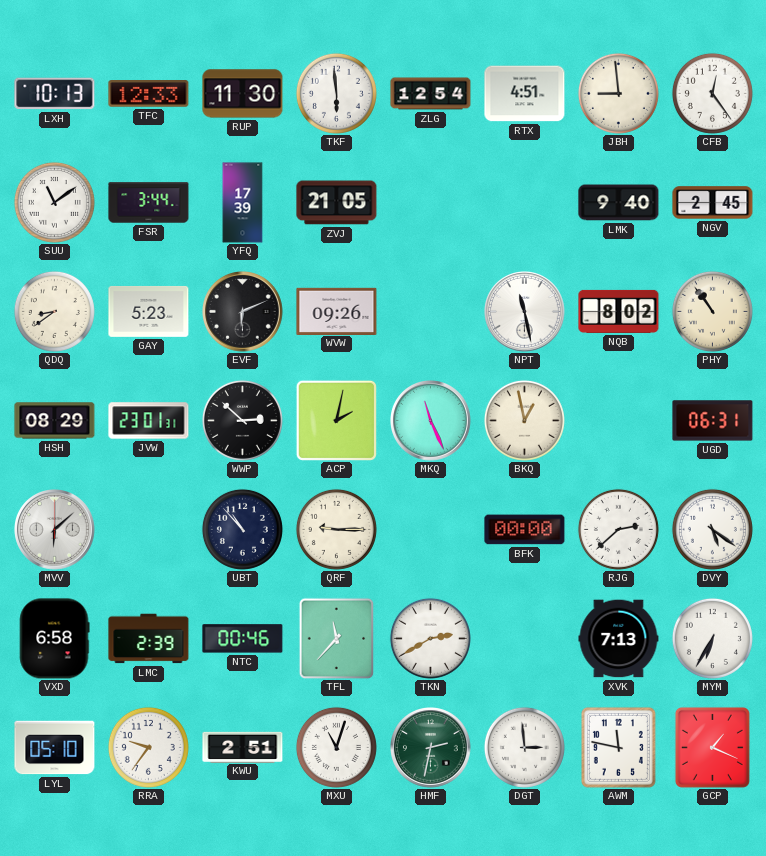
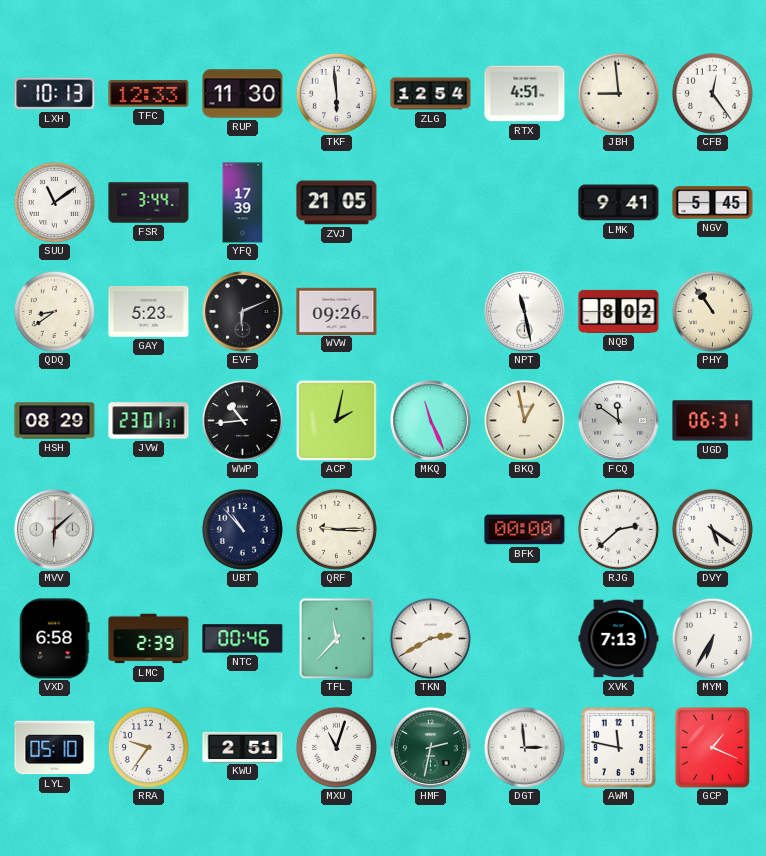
LMK: 9:40 -> 9:41
NGV: 2:45 -> 5:45
WWP: 2:52 -> 10:44
FCQ: none -> 11:51
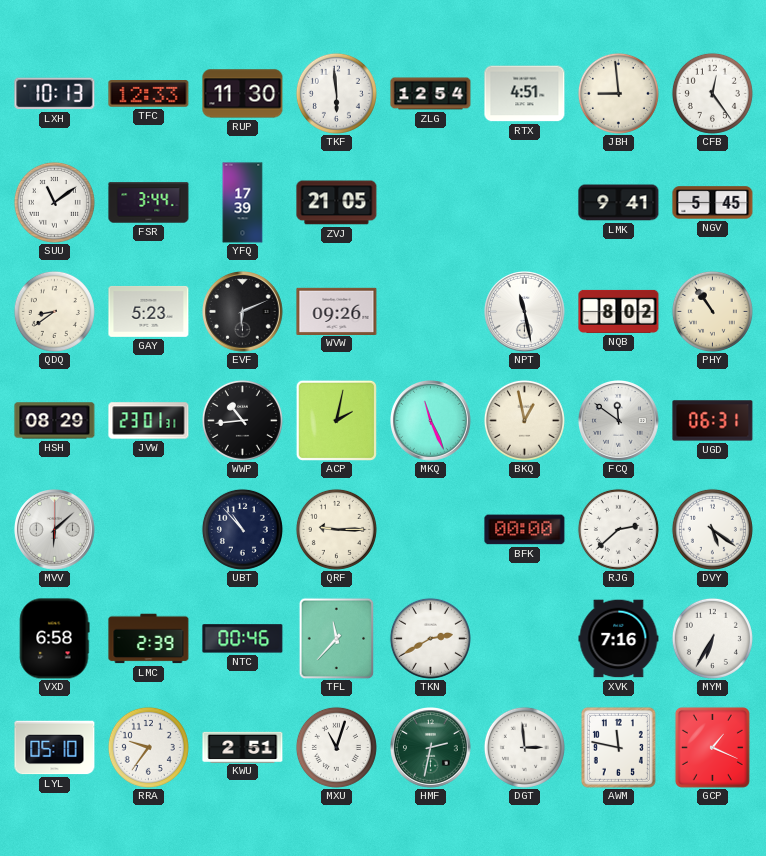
XVK: 7:13 -> 7:16
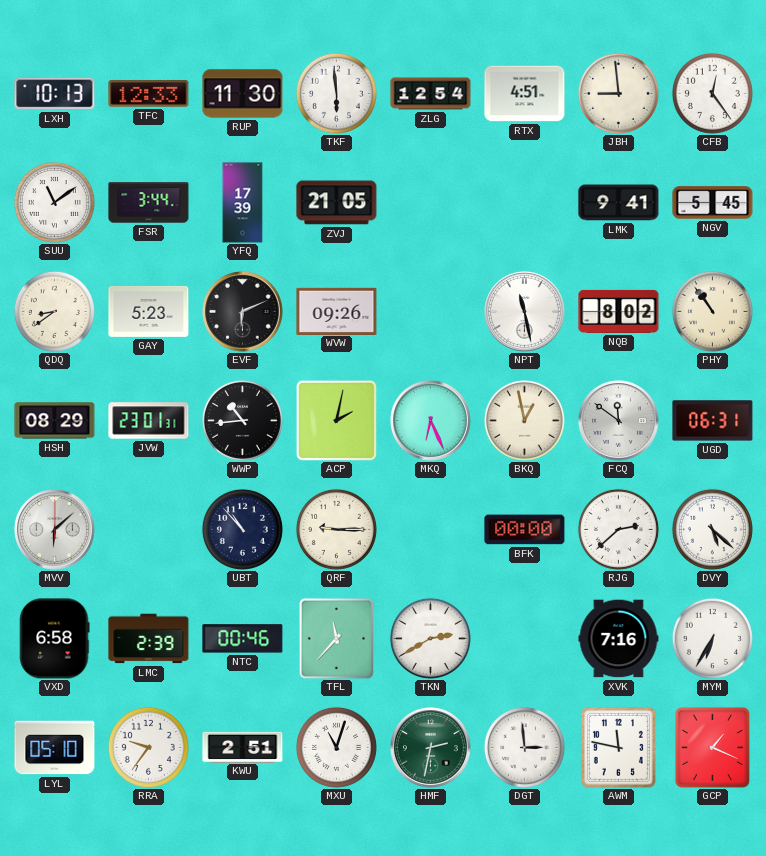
MKQ: 11:26 -> 6:26
DVY: 5:21 -> 5:22
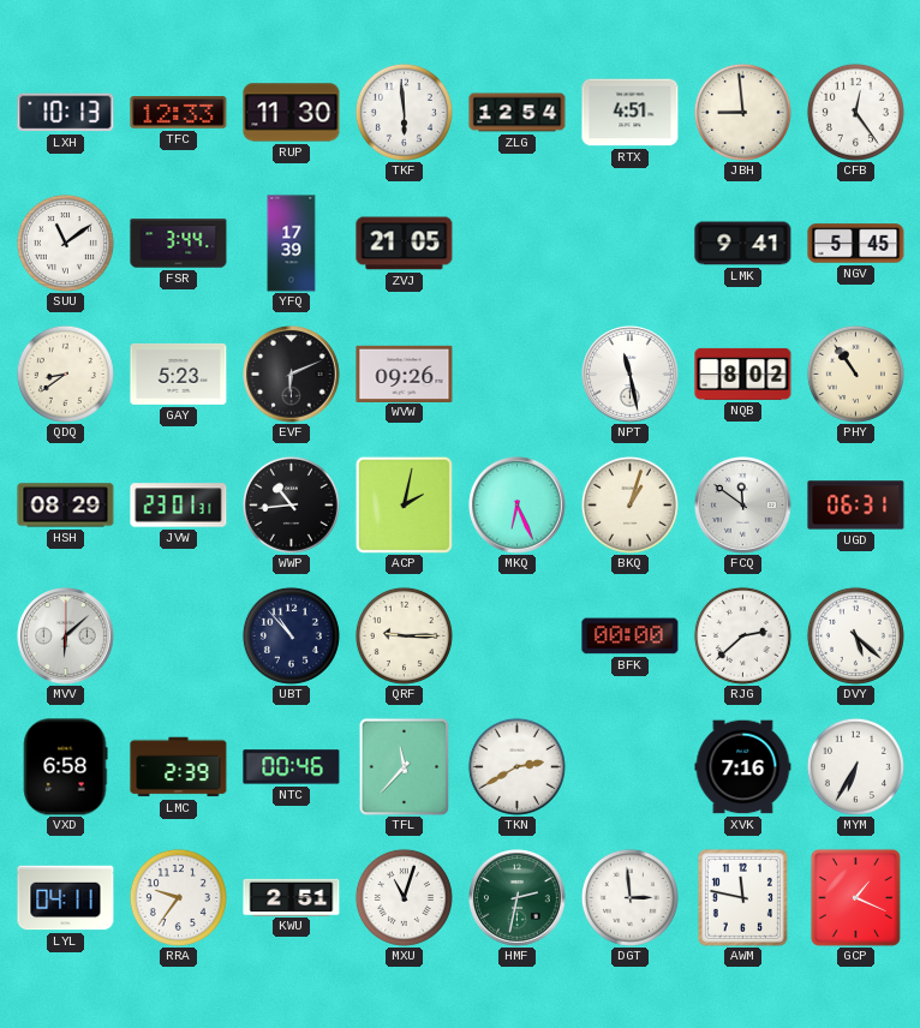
BKQ: 12:58 -> 1:03
LYL: 05:10 -> 04:11
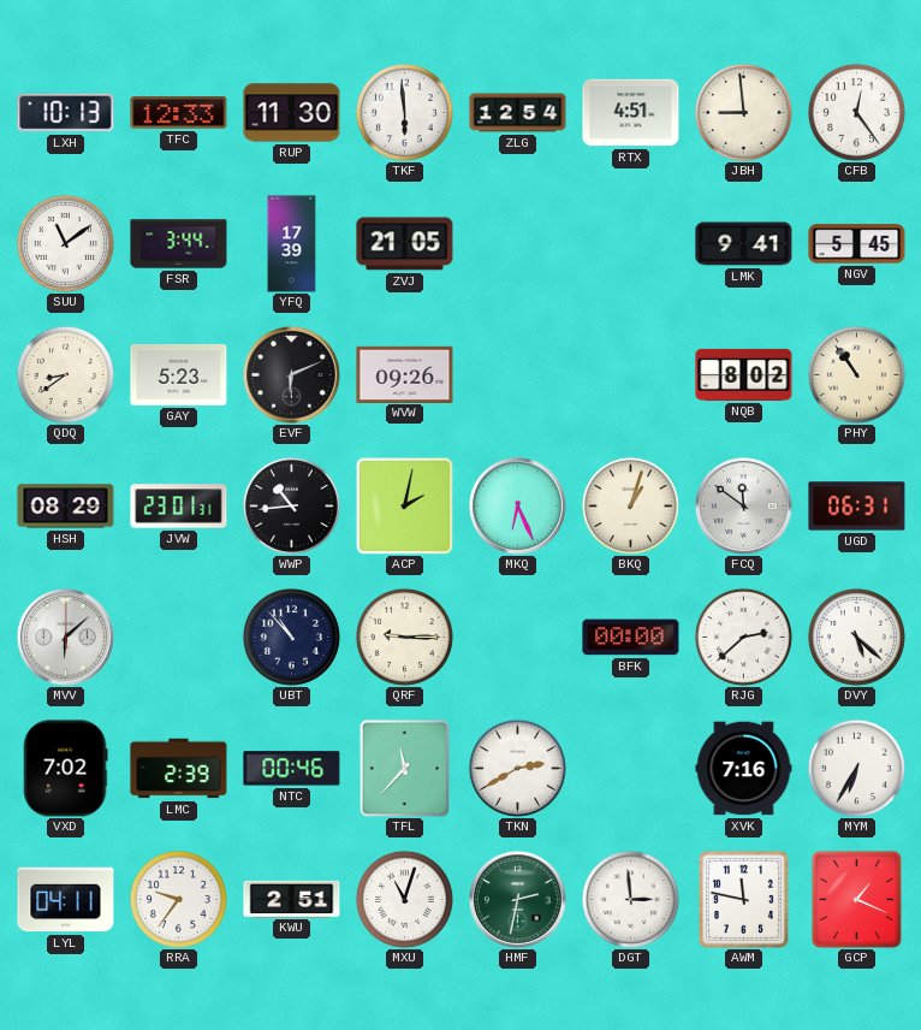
NPT: 11:28 -> none
VXD: 6:58 -> 7:02
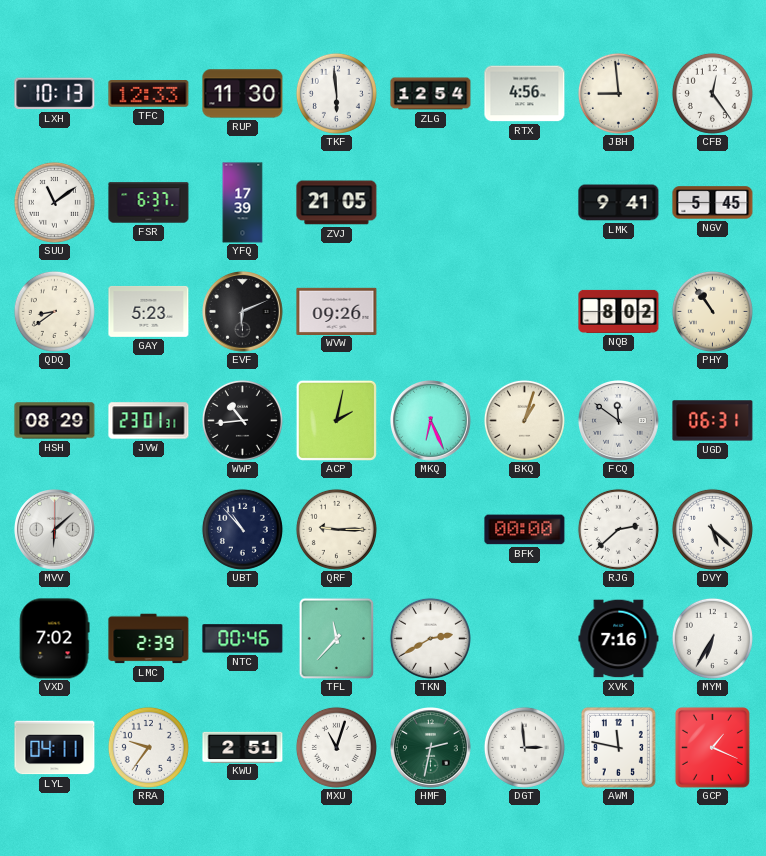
RTX: 4:51 -> 4:56
FSR: 3:44 -> 6:37
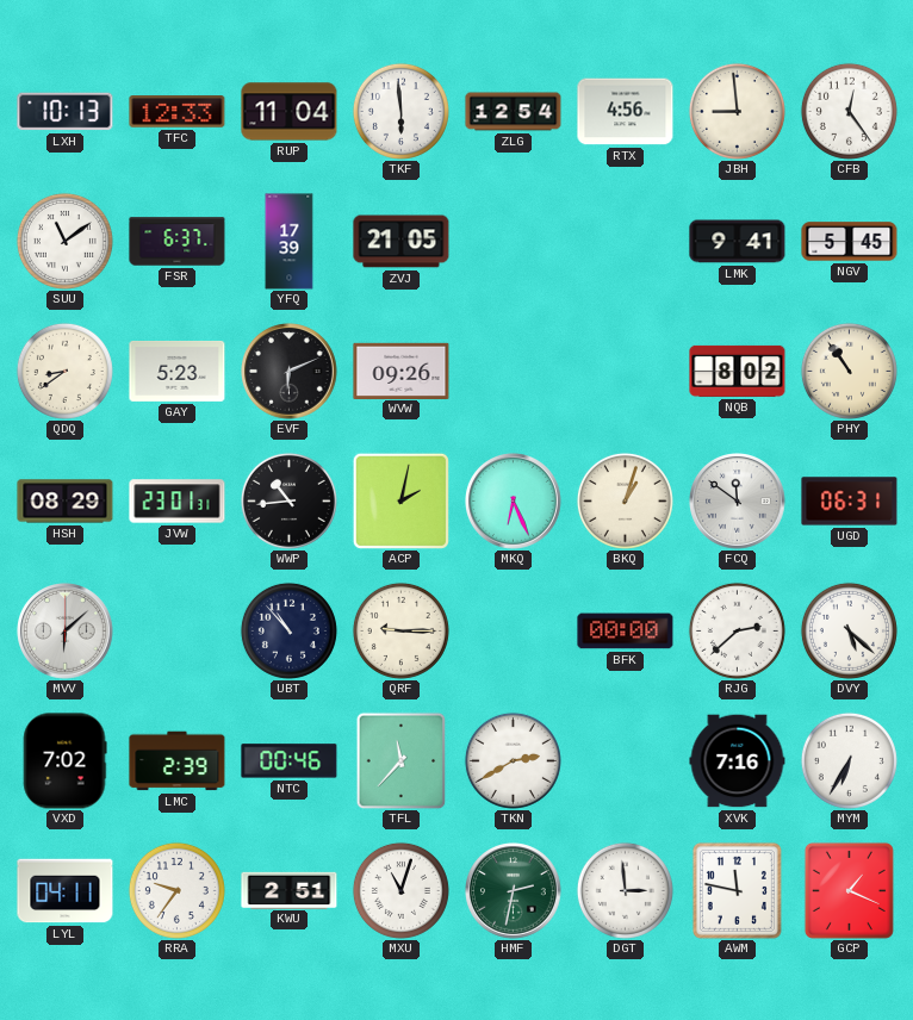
RUP: 11:30 -> 11:04
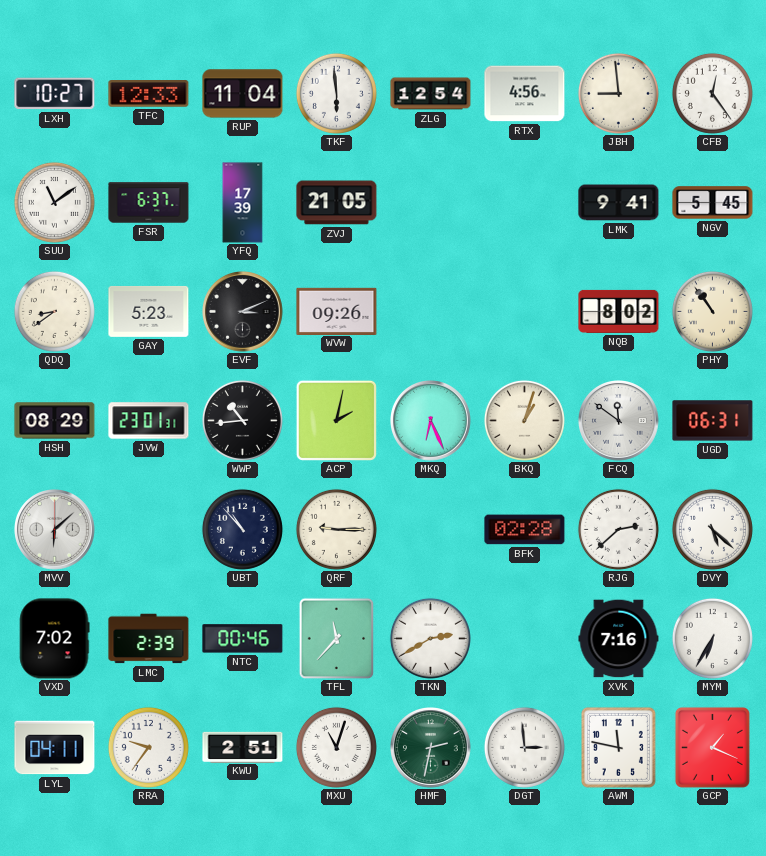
LXH: 10:13 -> 10:27
EVF: 6:11 -> 3:11
BFK: 00:00 -> 02:28
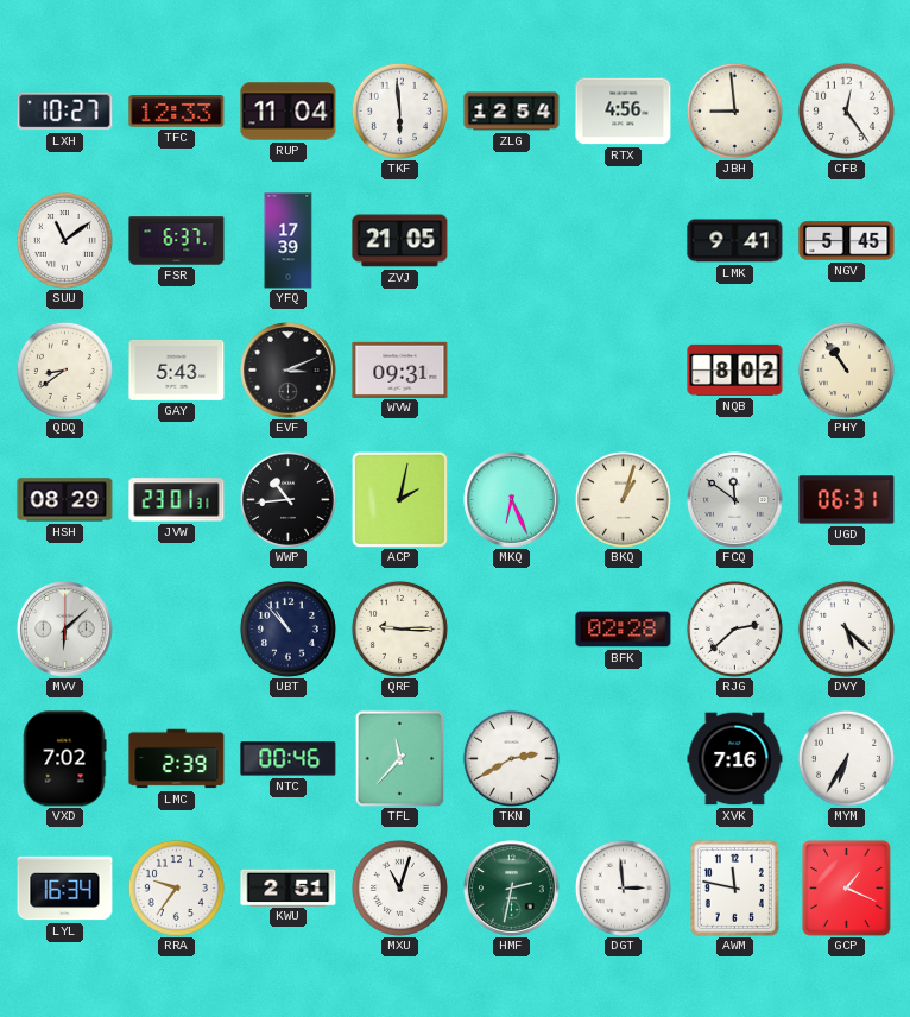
GAY: 5:23 -> 5:43
WVW: 09:26 -> 09:31
LYL: 04:11 -> 16:34
